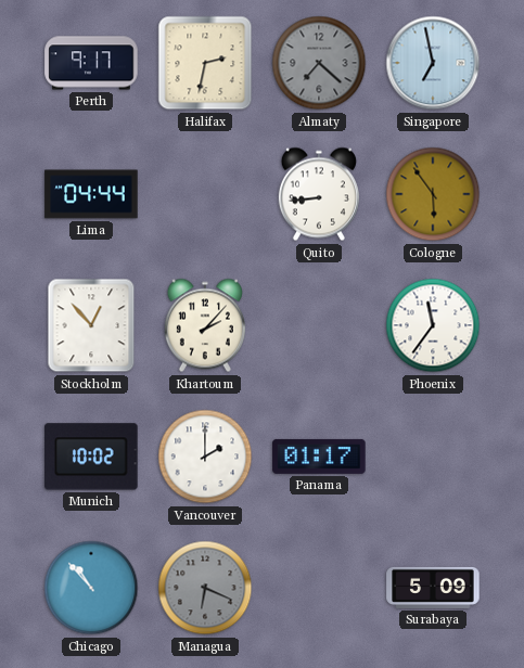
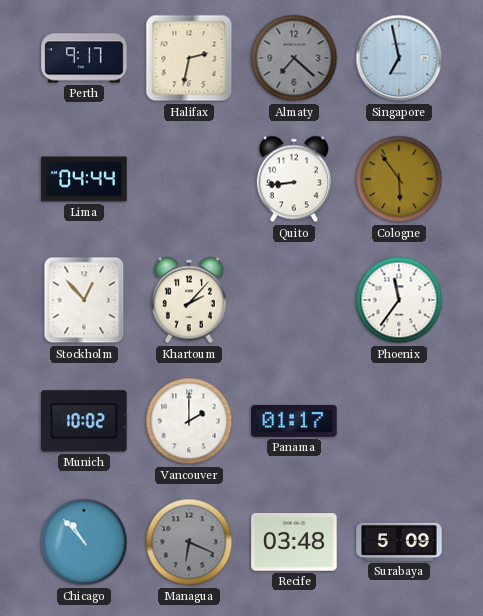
Recife: none -> 03:48
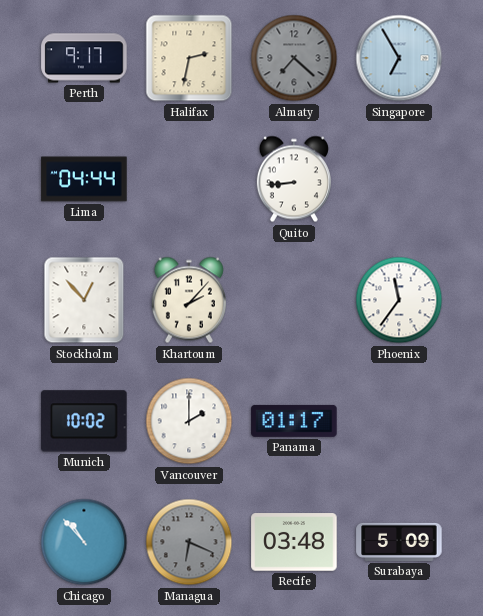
Singapore: 6:58 -> 6:55
Cologne: 5:54 -> none
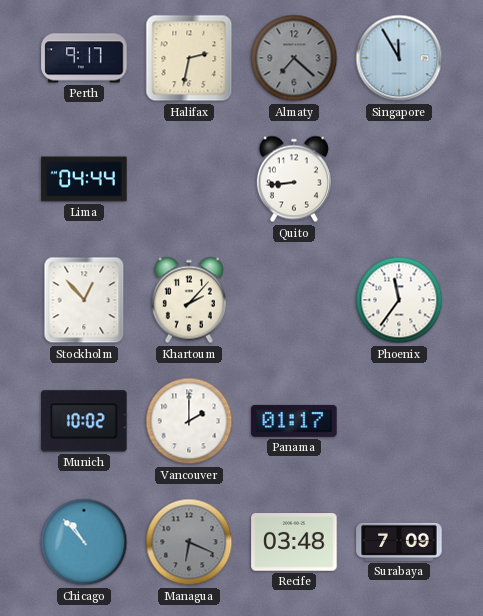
Singapore: 6:55 -> 11:55
Surabaya: 5:09 -> 7:09
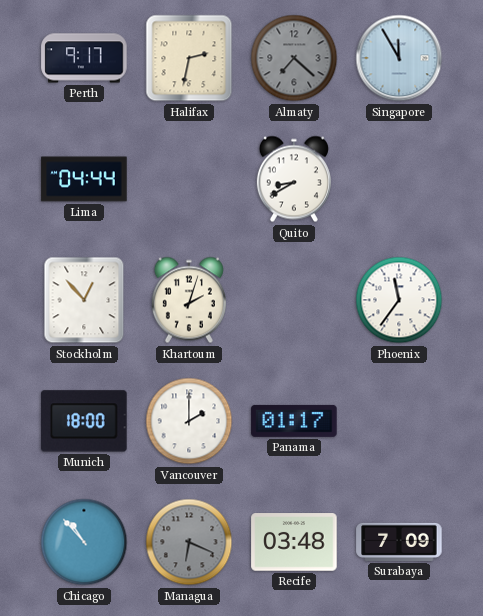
Quito: 8:44 -> 8:40
Khartoum: 2:07 -> 2:03
Munich: 10:02 -> 18:00
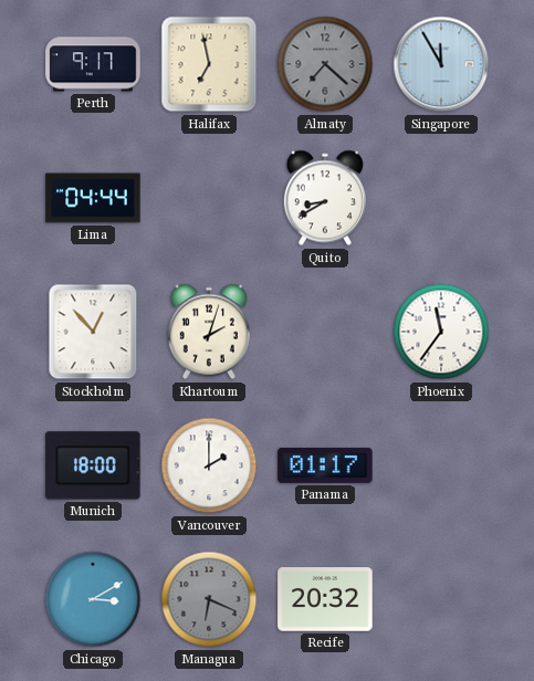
Halifax: 2:32 -> 6:58
Chicago: 10:53 -> 3:10
Recife: 03:48 -> 20:32
Surabaya: 7:09 -> none
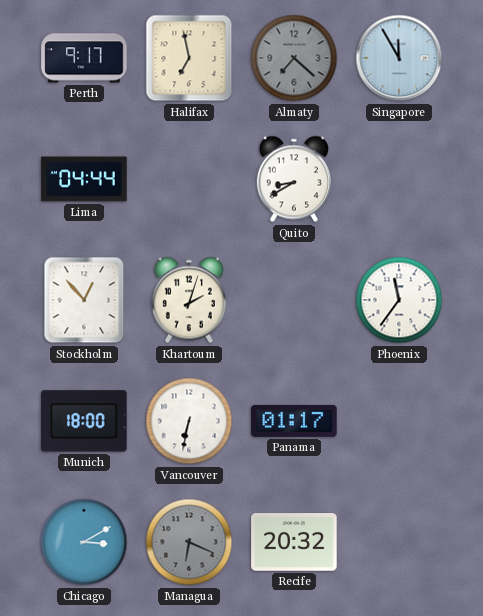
Vancouver: 2:00 -> 6:32
